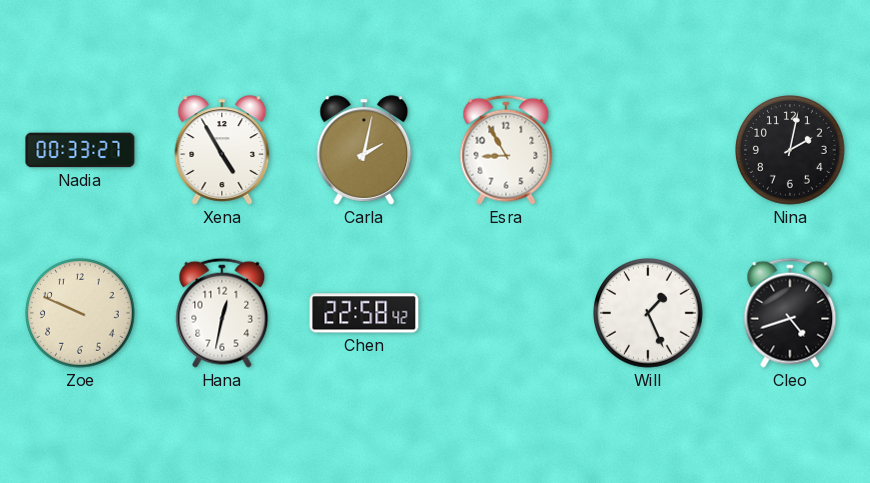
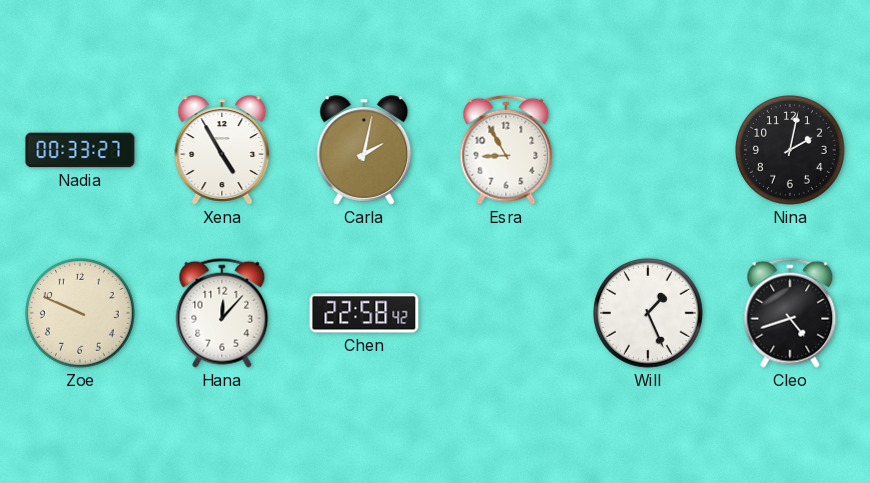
Hana: 12:32 -> 12:07
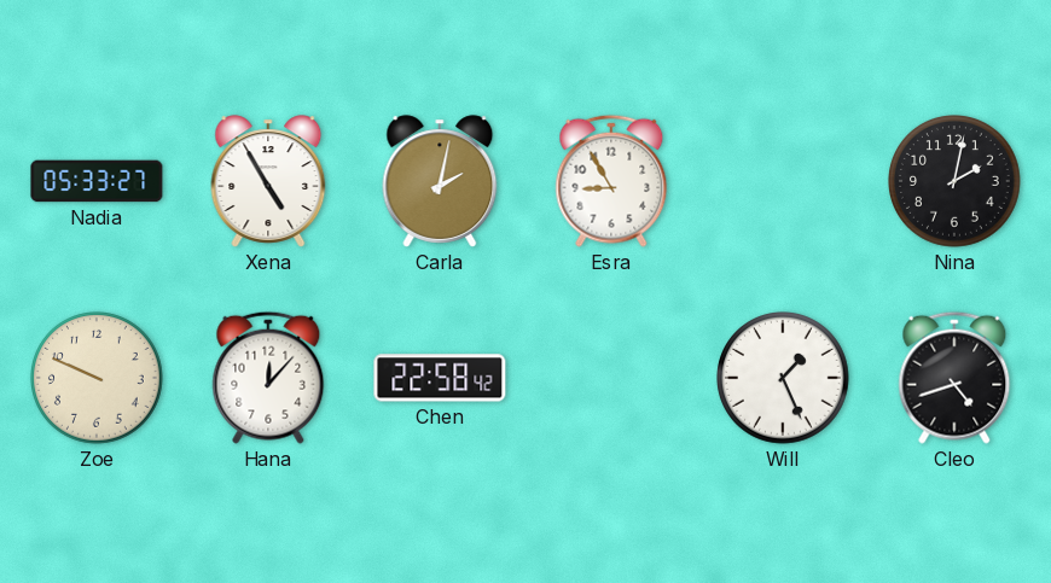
Nadia: 00:33 -> 05:33
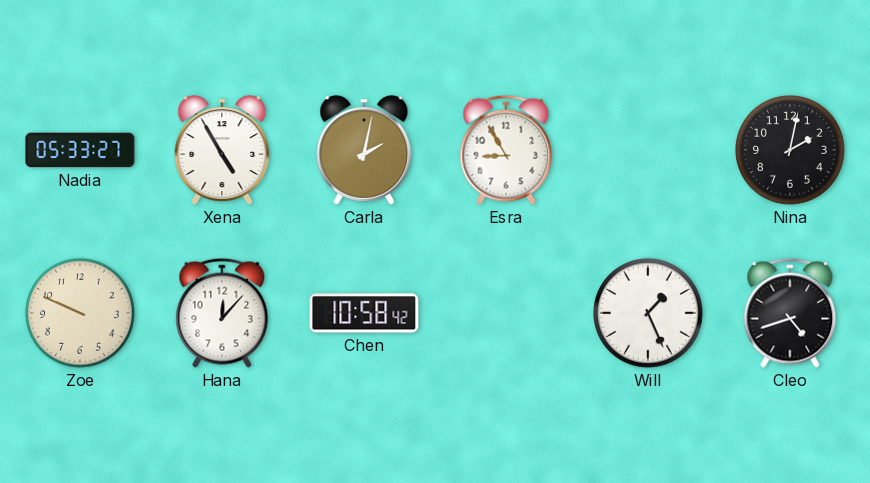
Chen: 22:58 -> 10:58
